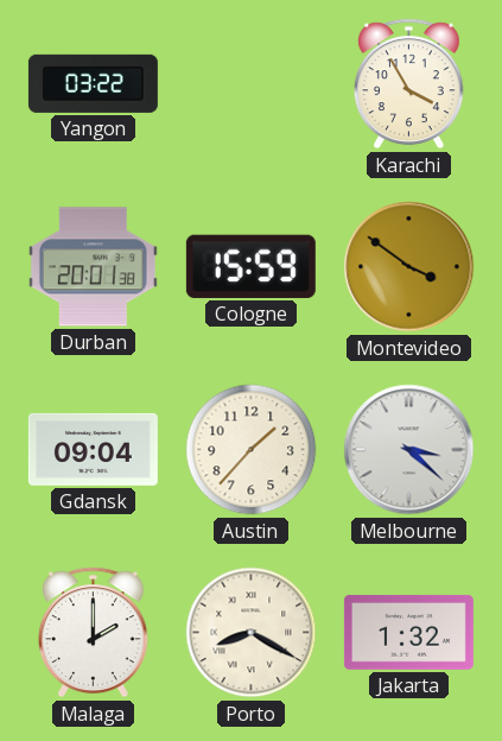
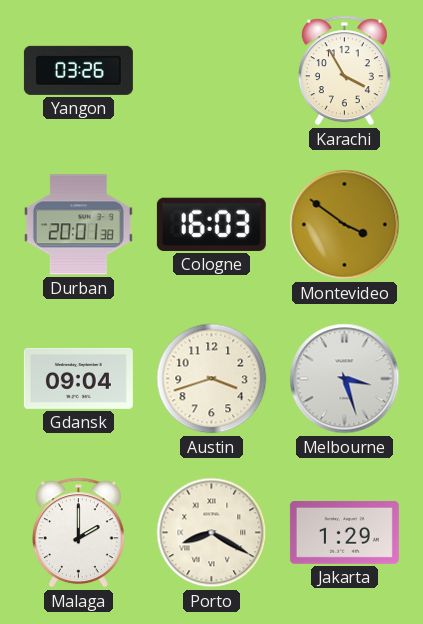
Yangon: 03:22 -> 03:26
Cologne: 15:59 -> 16:03
Austin: 1:37 -> 3:42
Melbourne: 3:22 -> 3:27
Jakarta: 1:32 -> 1:29
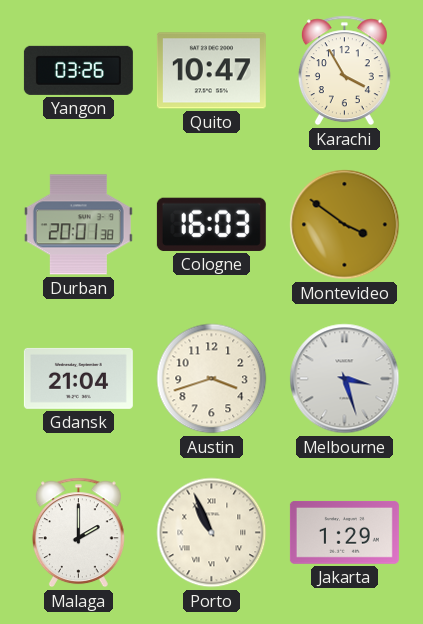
Quito: none -> 10:47
Gdansk: 09:04 -> 21:04
Porto: 8:20 -> 10:56
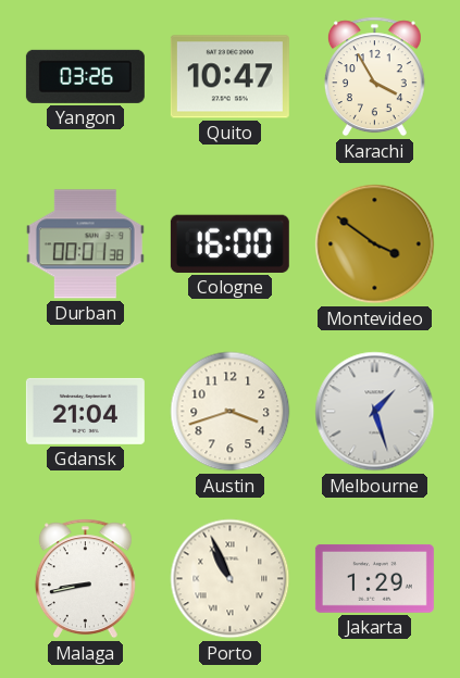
Durban: 20:01 -> 00:01
Cologne: 16:03 -> 16:00
Melbourne: 3:27 -> 1:27
Malaga: 2:00 -> 8:43
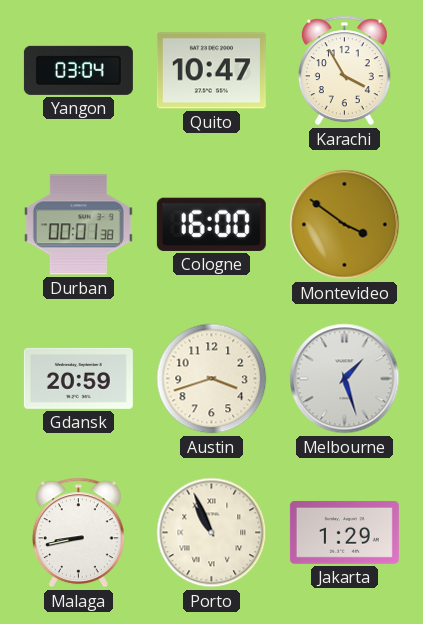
Yangon: 03:26 -> 03:04
Gdansk: 21:04 -> 20:59
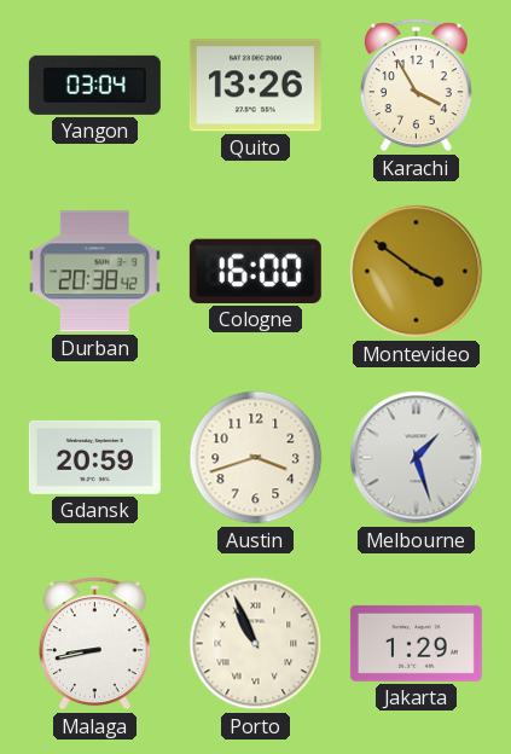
Quito: 10:47 -> 13:26
Durban: 00:01 -> 20:38
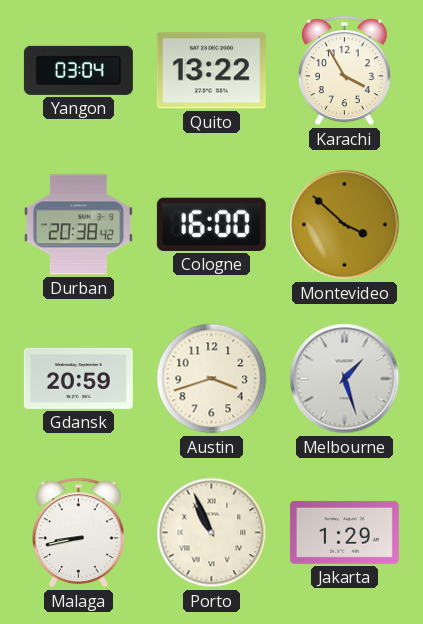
Quito: 13:26 -> 13:22
Montevideo: 3:51 -> 3:52
